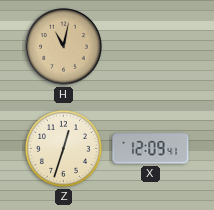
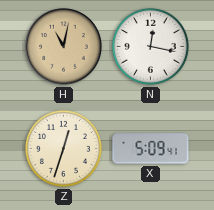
N: none -> 12:17
X: 12:09 -> 5:09
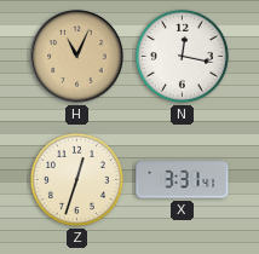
H: 11:02 -> 11:04
X: 5:09 -> 3:31
